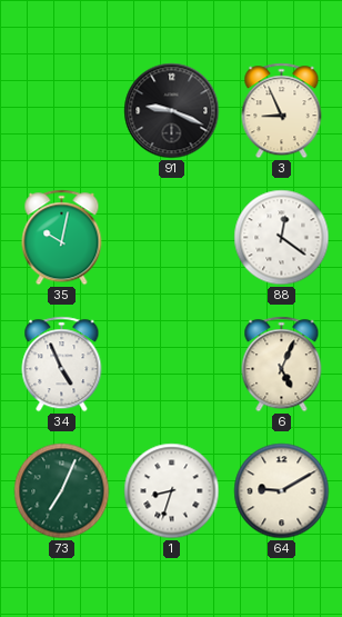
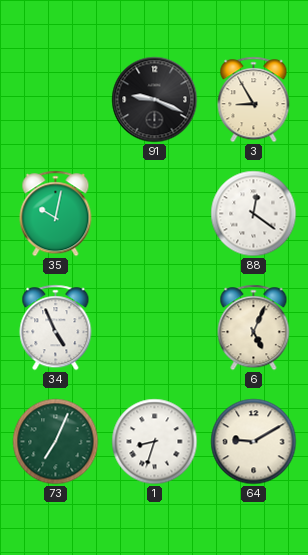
3: 8:56 -> 8:55
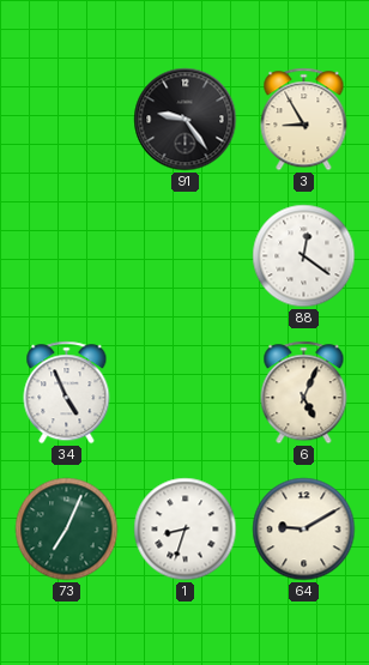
91: 9:19 -> 9:24
35: 10:02 -> none
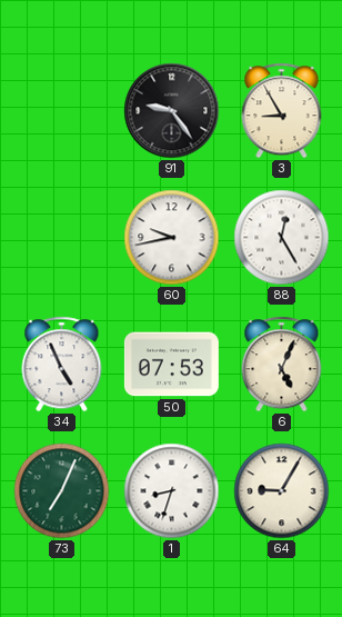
60: none -> 9:43
88: 12:21 -> 12:25
50: none -> 07:53
64: 9:10 -> 9:05
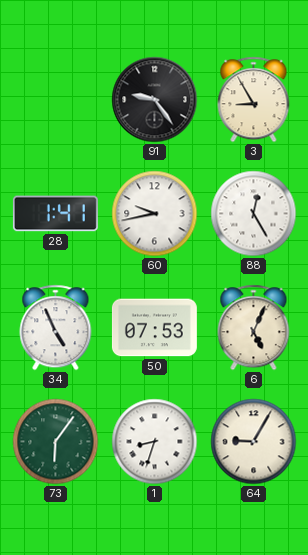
28: none -> 1:41
73: 7:04 -> 6:06
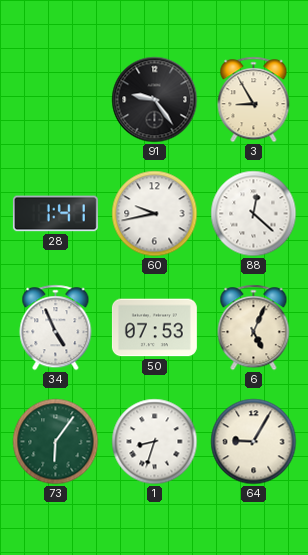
88: 12:25 -> 12:22
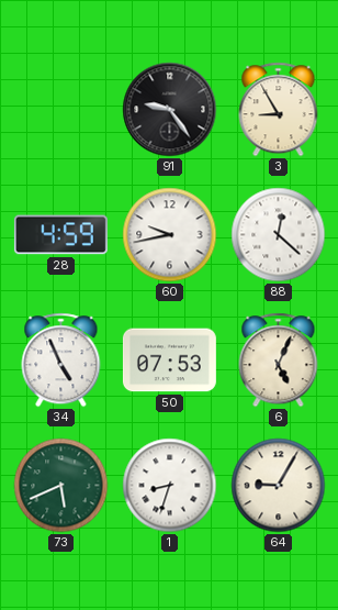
28: 1:41 -> 4:59
73: 6:06 -> 5:41
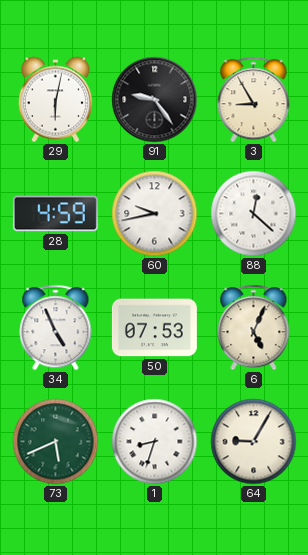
29: none -> 6:02
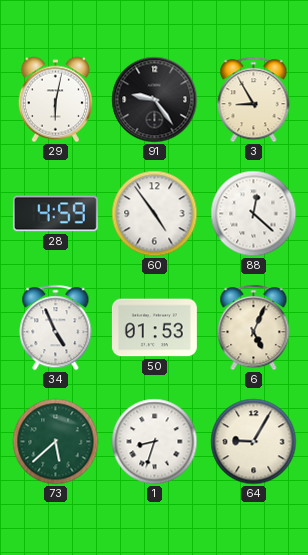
60: 9:43 -> 4:54
50: 07:53 -> 01:53
73: 5:41 -> 5:38
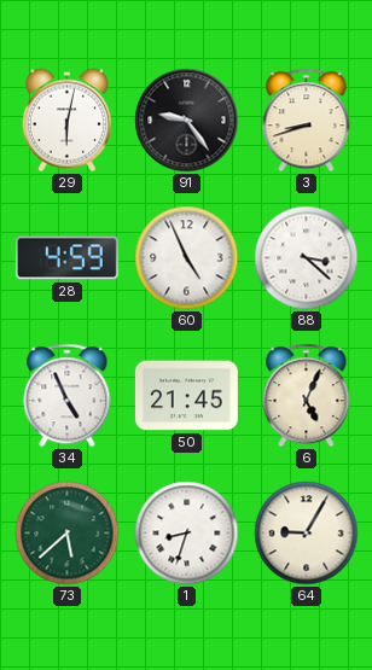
3: 8:55 -> 8:42
60: 4:54 -> 4:56
88: 12:22 -> 3:22
50: 01:53 -> 21:45
